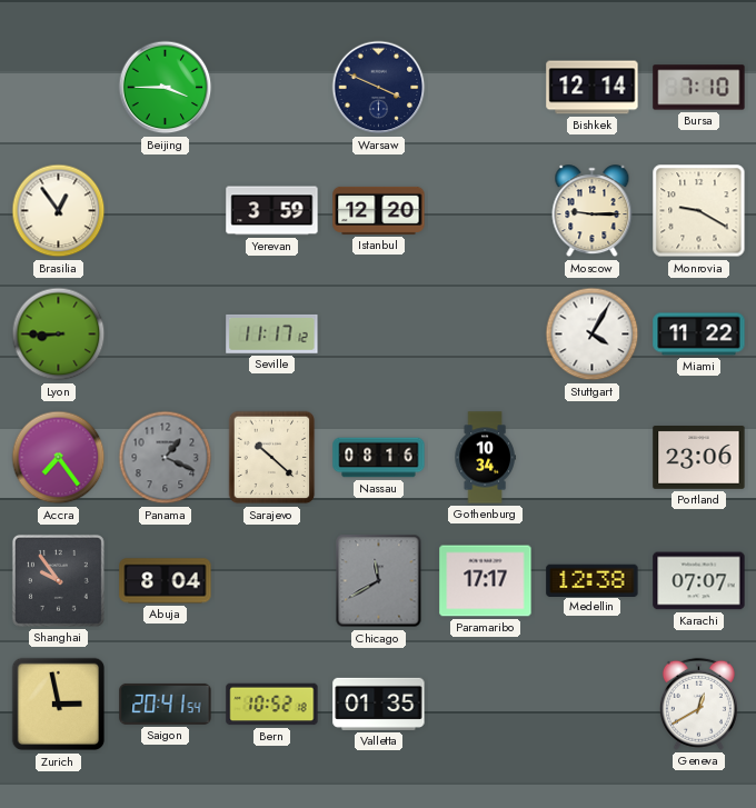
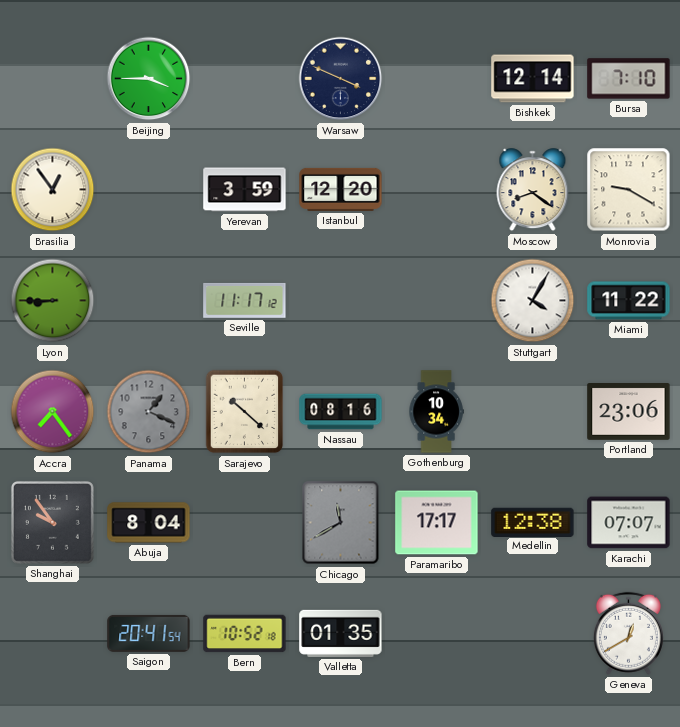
Moscow: 9:15 -> 8:21
Zurich: 2:58 -> none
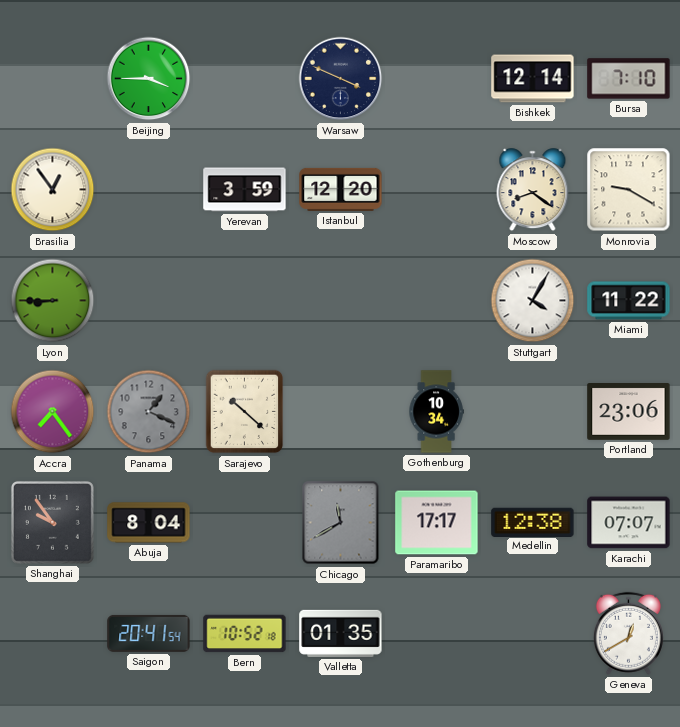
Seville: 11:17 -> none
Nassau: 08:16 -> none
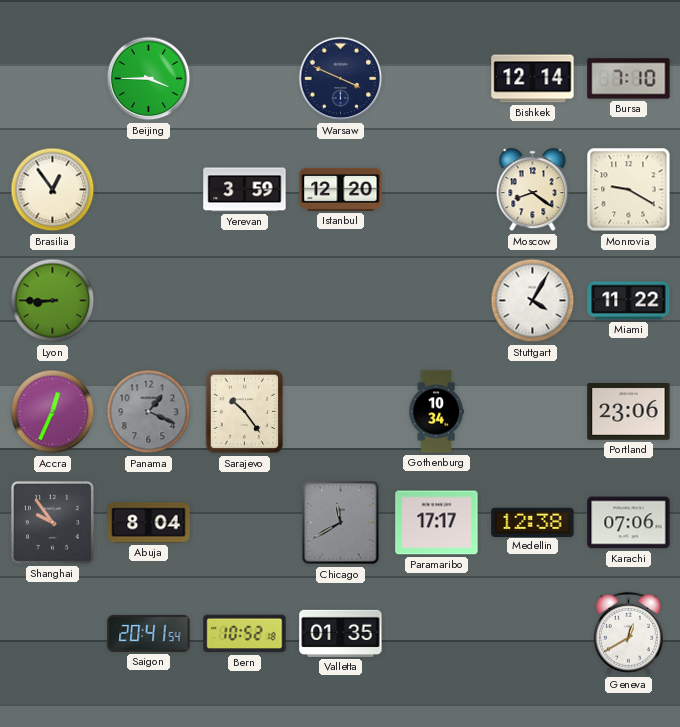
Accra: 7:24 -> 12:34
Sarajevo: 10:22 -> 10:24
Karachi: 07:07 -> 07:06
